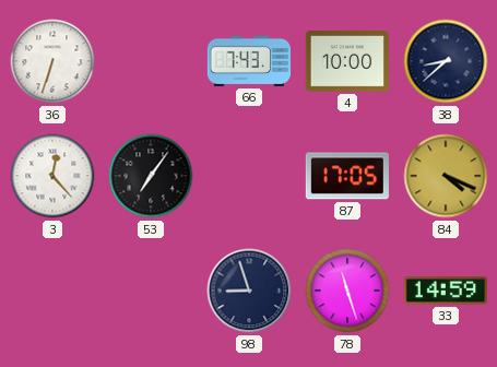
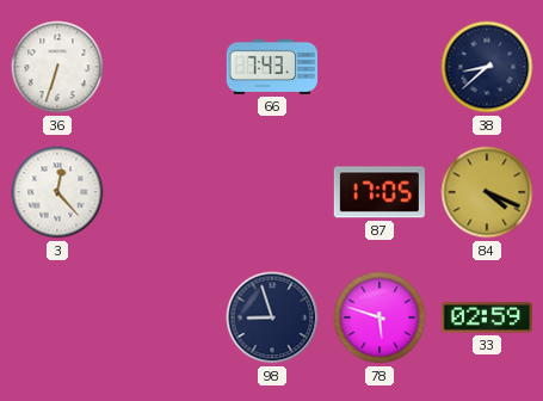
4: 10:00 -> none
53: 7:06 -> none
78: 11:27 -> 5:48
33: 14:59 -> 02:59
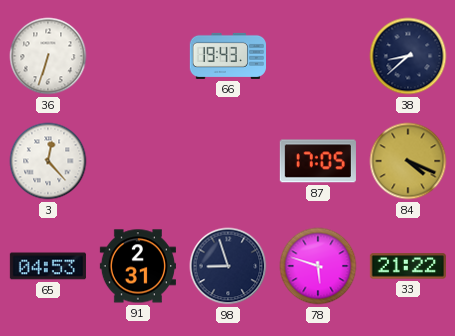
66: 7:43 -> 19:43
65: none -> 04:53
91: none -> 2:31
33: 02:59 -> 21:22
